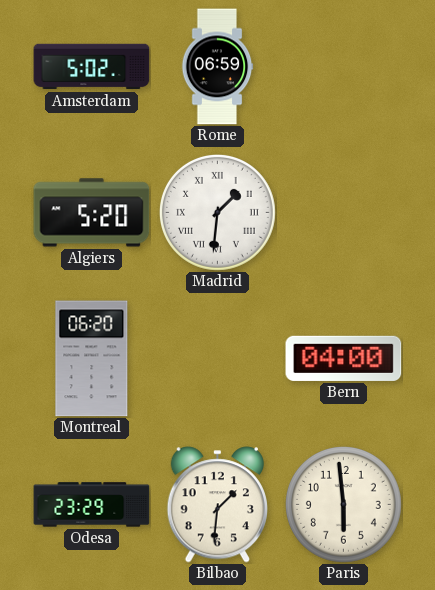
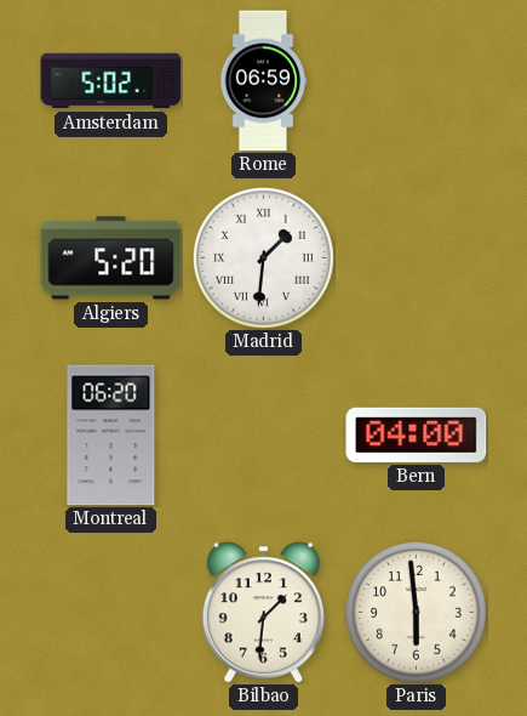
Odesa: 23:29 -> none
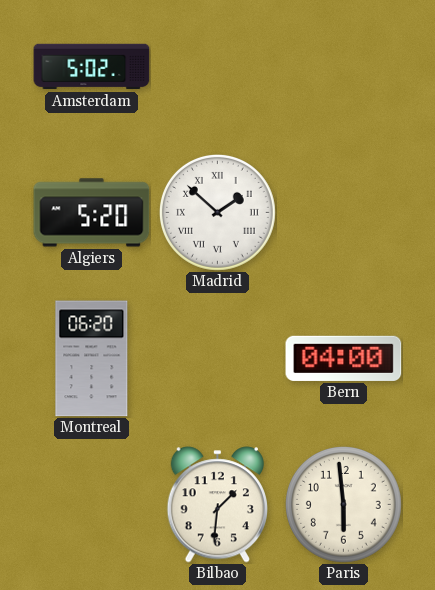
Rome: 06:59 -> none
Madrid: 1:31 -> 1:52
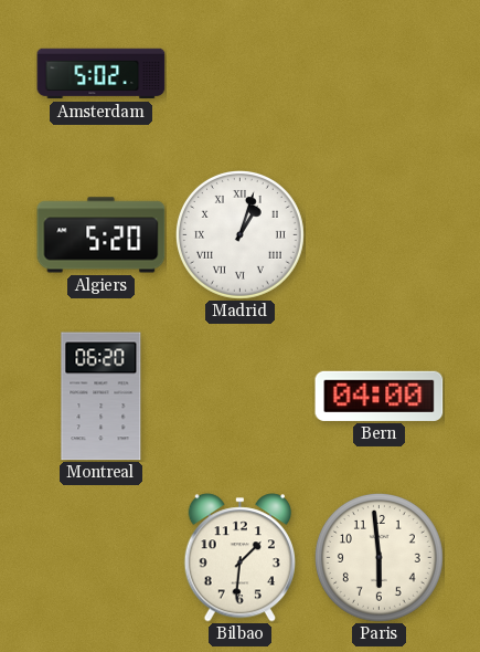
Madrid: 1:52 -> 1:03
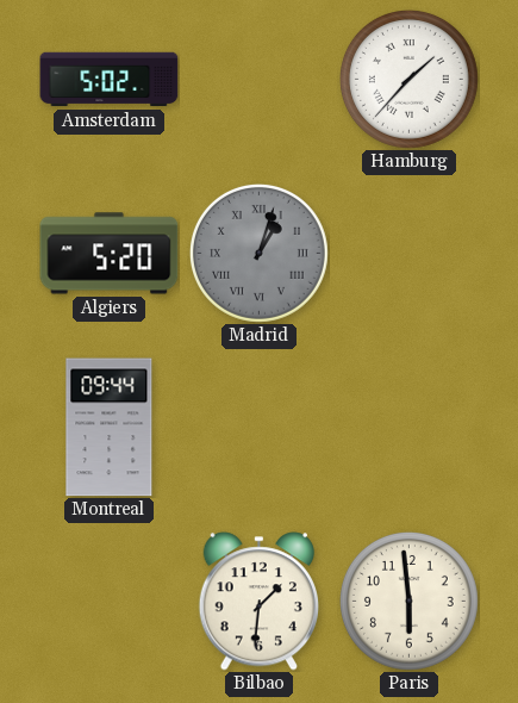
Hamburg: none -> 1:37
Madrid dial: white -> grey
Montreal: 06:20 -> 09:44
Bern: 04:00 -> none
